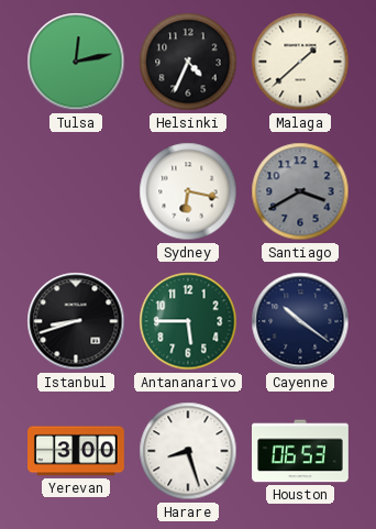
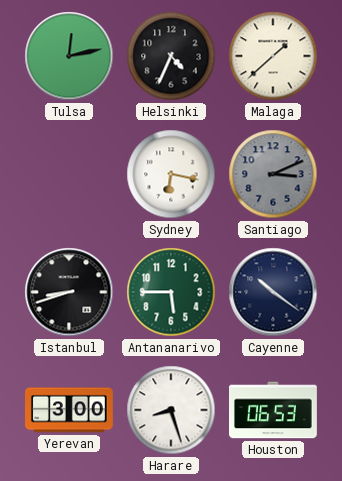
Santiago: 3:40 -> 3:11
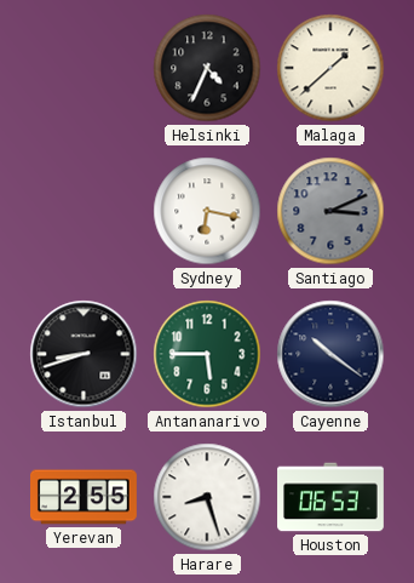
Tulsa: 12:13 -> none
Yerevan: 3:00 -> 2:55
